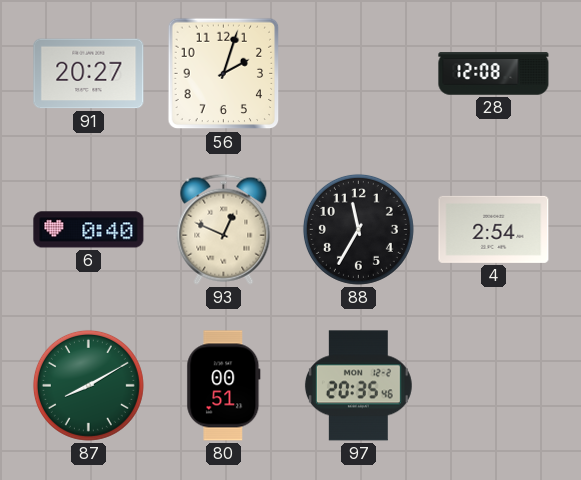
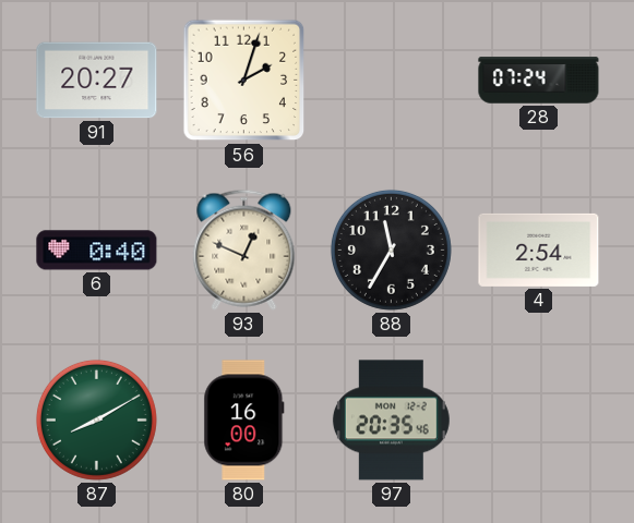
28: 12:08 -> 07:24
80: 00:51 -> 16:00
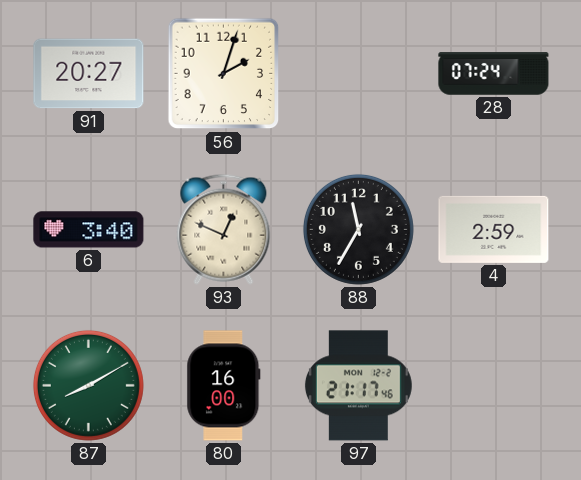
6: 0:40 -> 3:40
4: 2:54 -> 2:59
97: 20:35 -> 21:17
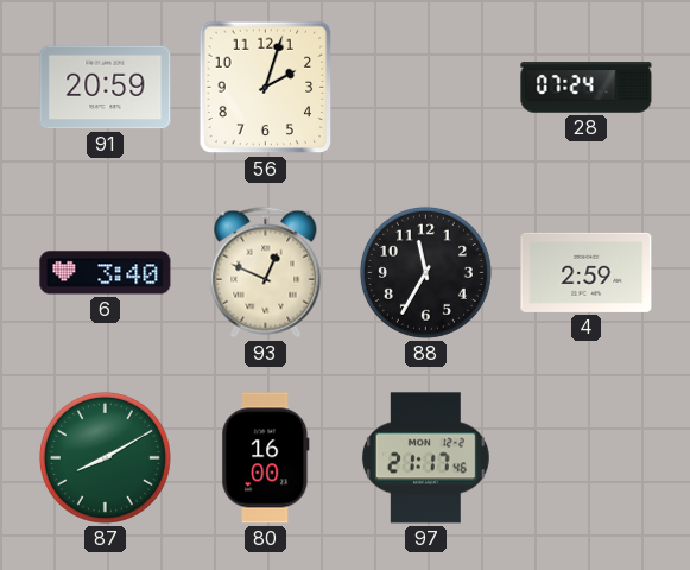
91: 20:27 -> 20:59
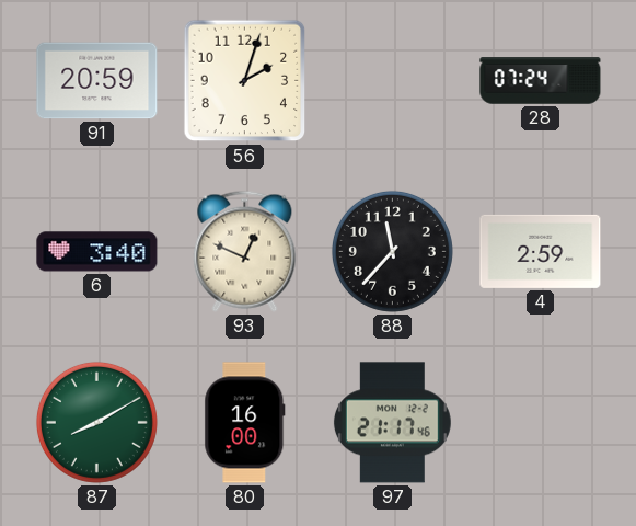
88: 11:35 -> 11:37
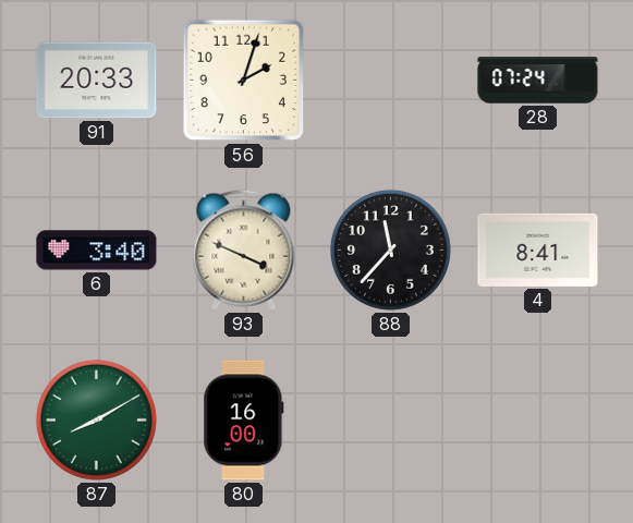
91: 20:59 -> 20:33
93: 12:49 -> 3:49
4: 2:59 -> 8:41
97: 21:17 -> none
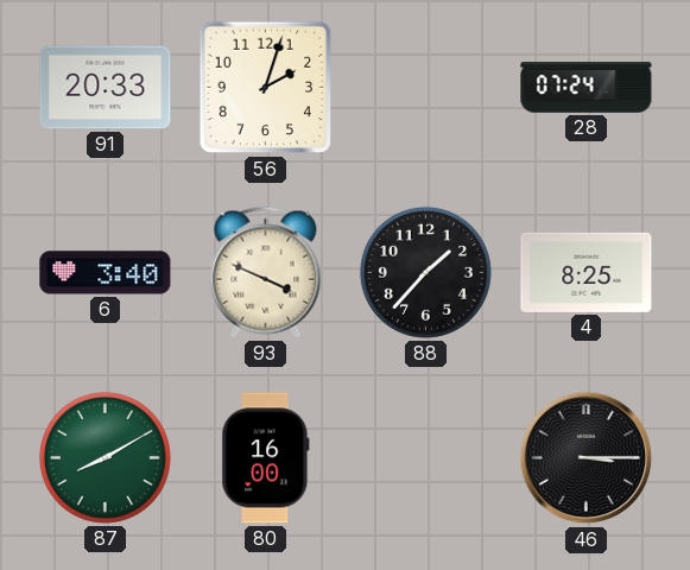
88: 11:37 -> 1:37
4: 8:41 -> 8:25
46: none -> 3:15
